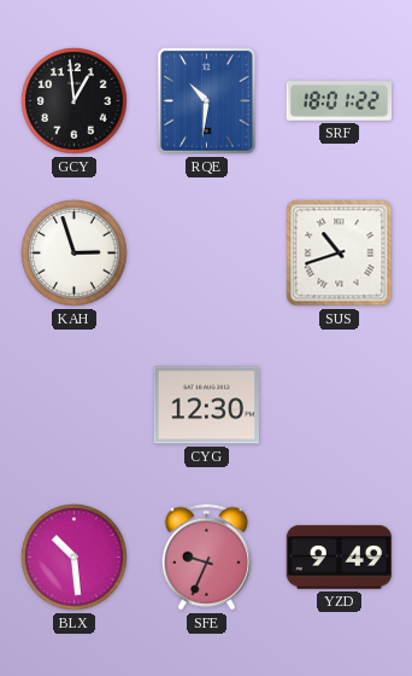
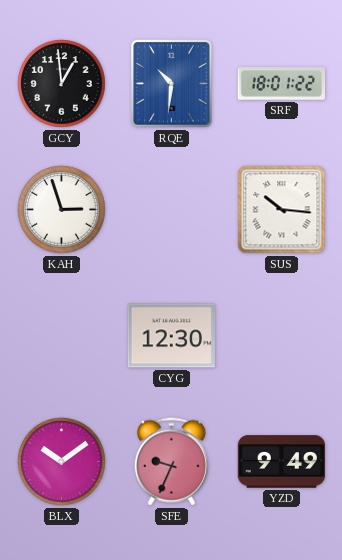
SUS: 10:42 -> 10:16
BLX: 10:29 -> 10:09
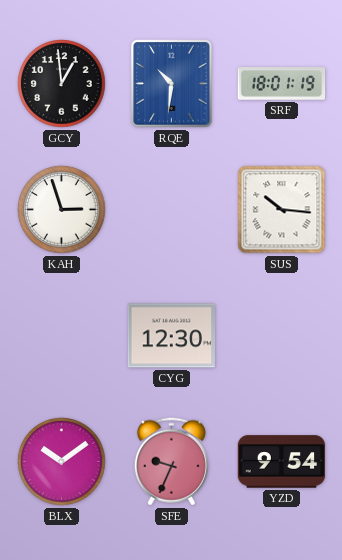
SRF: 18:01:22 -> 18:01:19
YZD: 9:49 -> 9:54
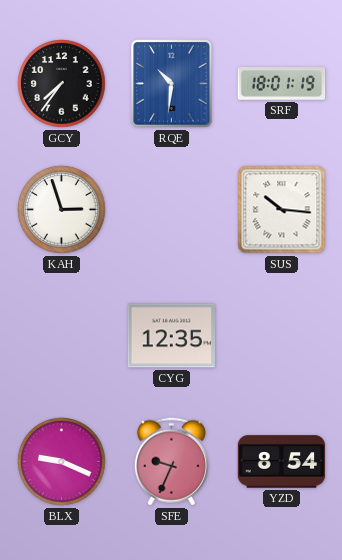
GCY: 12:59 -> 7:36
CYG: 12:30 -> 12:35
BLX: 10:09 -> 9:19
YZD: 9:54 -> 8:54
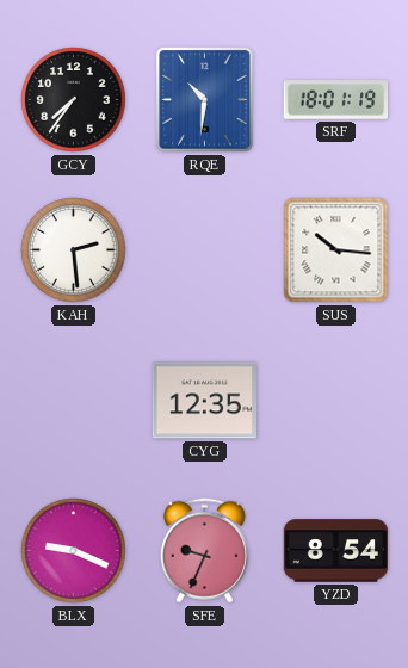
KAH: 2:57 -> 2:29
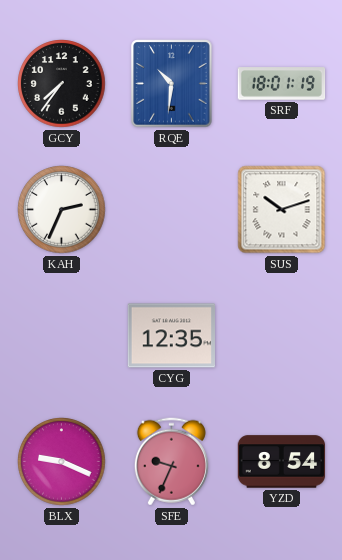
KAH: 2:29 -> 2:34
SUS: 10:16 -> 10:12
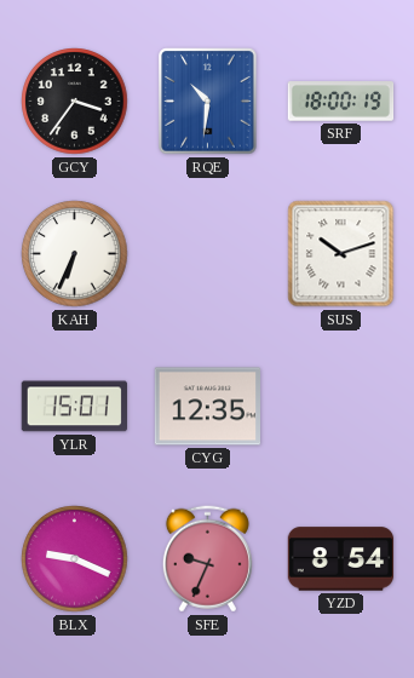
GCY: 7:36 -> 3:36
SRF: 18:01 -> 18:00
KAH: 2:34 -> 6:34
YLR: none -> 15:01
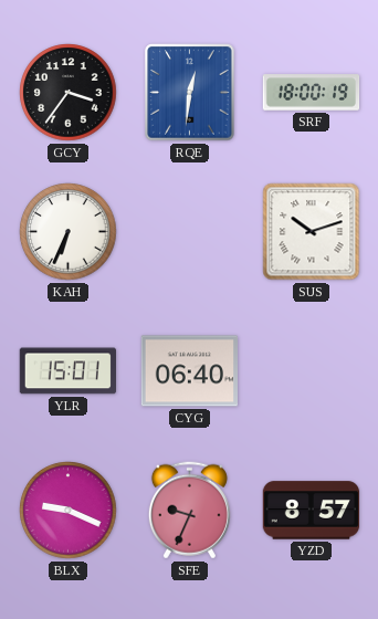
RQE: 10:31 -> 12:31
CYG: 12:35 -> 06:40
YZD: 8:54 -> 8:57
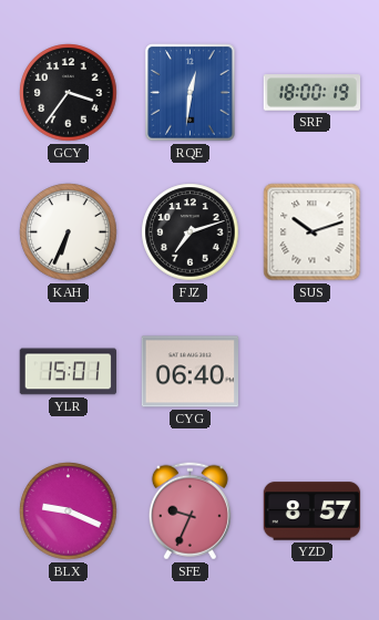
FJZ: none -> 7:12
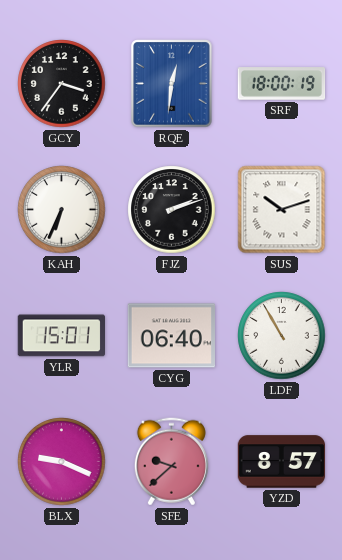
FJZ: 7:12 -> 2:12
LDF: none -> 10:55
SFE: 9:34 -> 9:38
